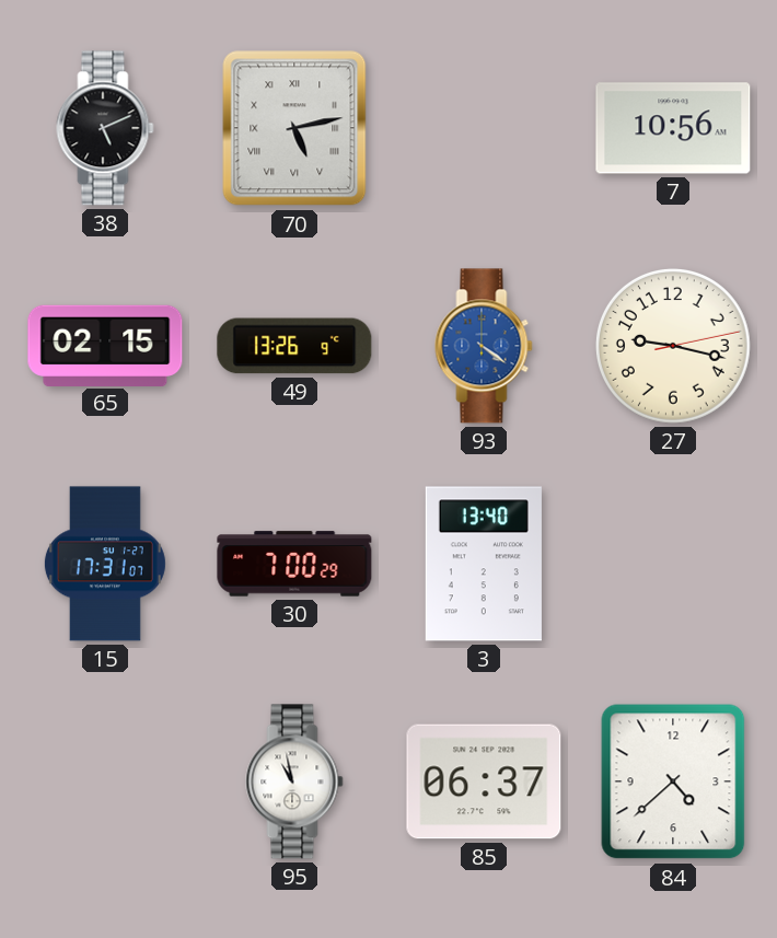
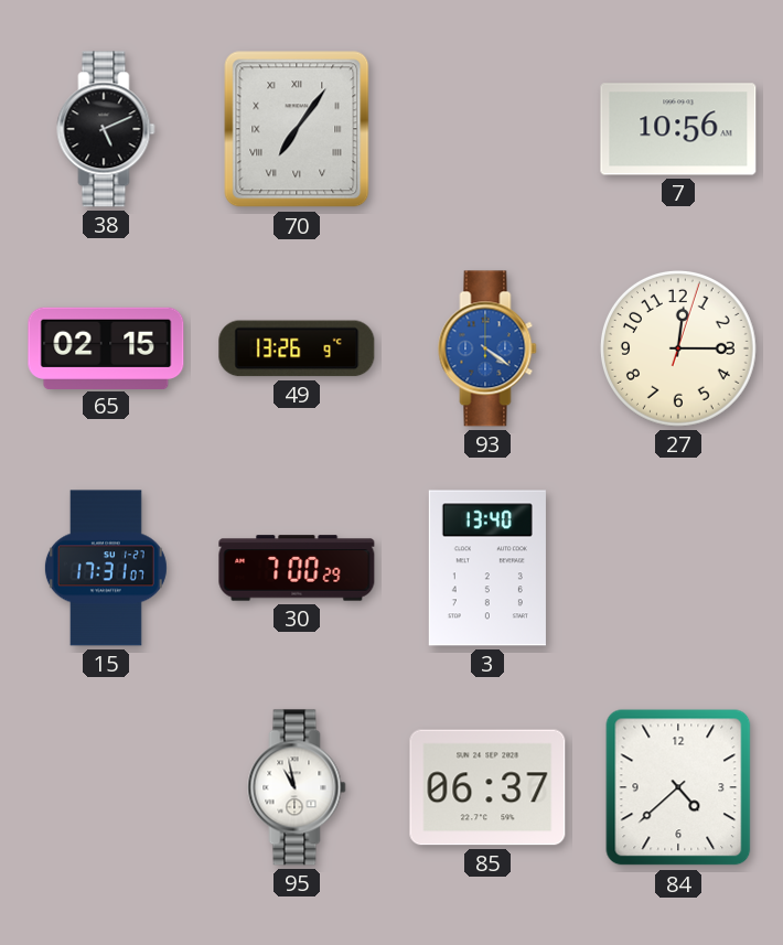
70: 5:13 -> 7:06
27: 9:17 -> 12:15
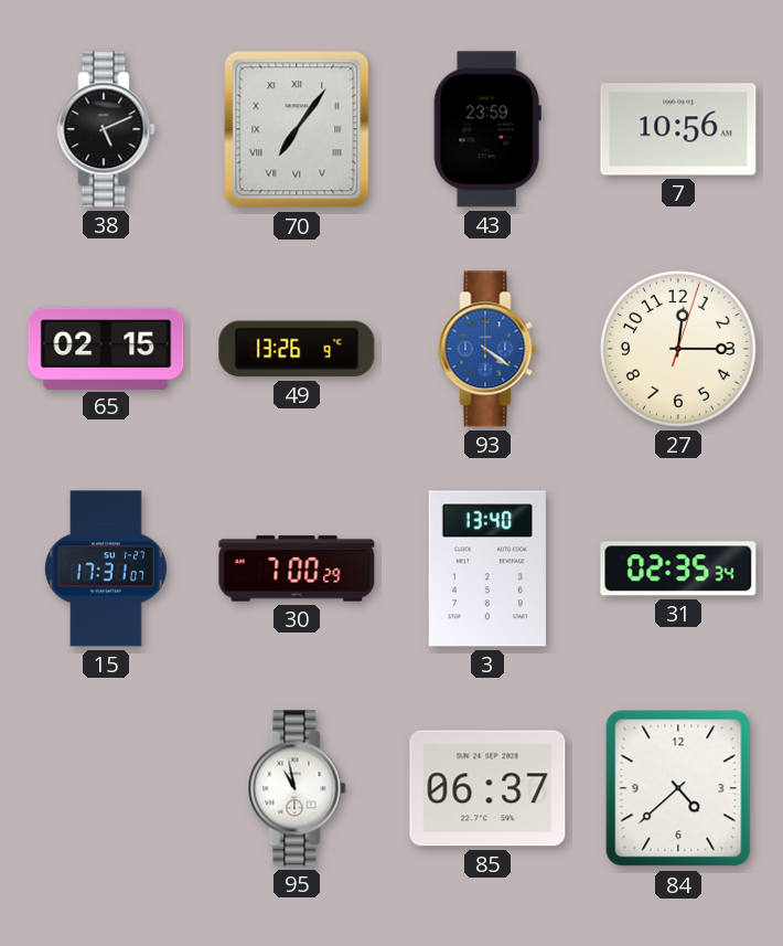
43: none -> 23:59
31: none -> 02:35
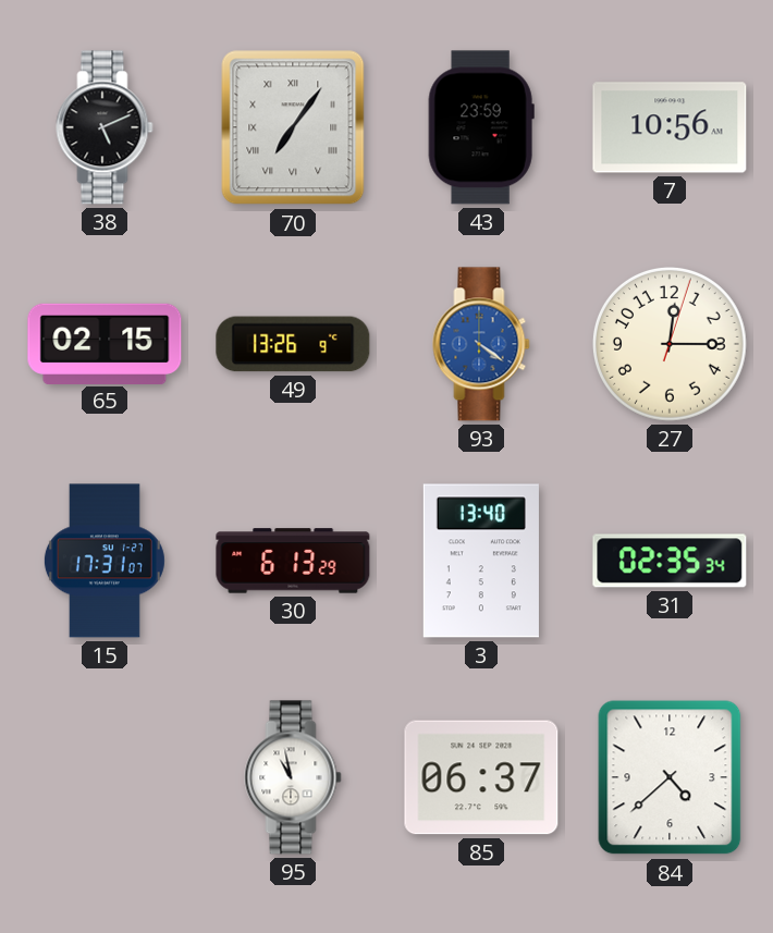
30: 7:00 -> 6:13
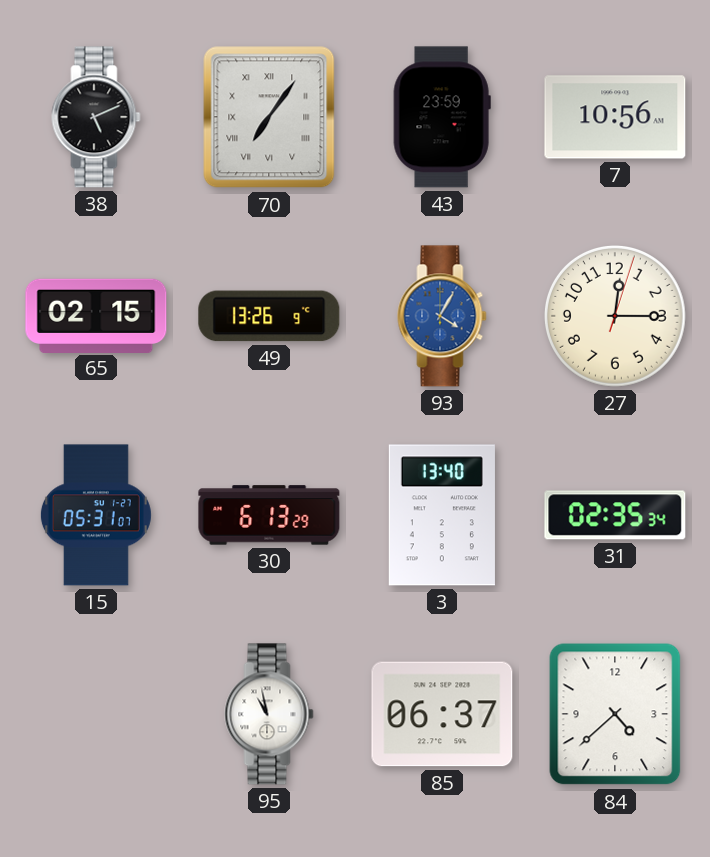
93: 4:21 -> 4:05
15: 17:31 -> 05:31
